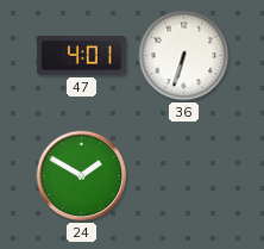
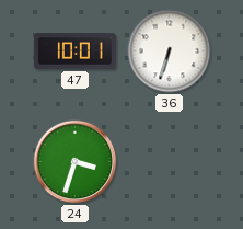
47: 4:01 -> 10:01
24: 1:50 -> 3:33
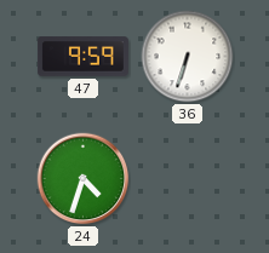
47: 10:01 -> 9:59
24: 3:33 -> 4:33
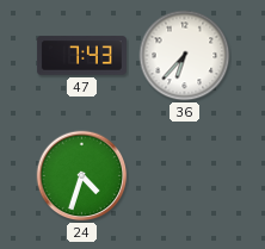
47: 9:59 -> 7:43
36: 6:33 -> 6:37
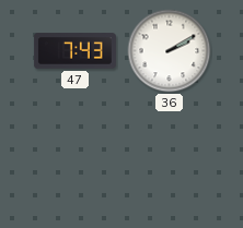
36: 6:37 -> 2:10
24: 4:33 -> none
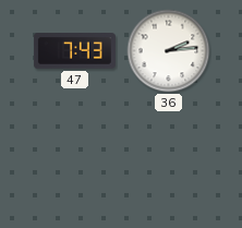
36: 2:10 -> 2:14
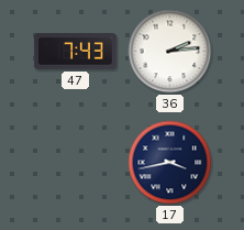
17: none -> 3:43
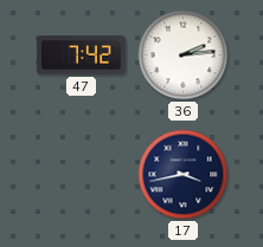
47: 7:43 -> 7:42
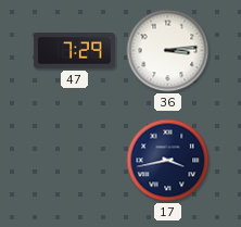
47: 7:42 -> 7:29
36: 2:14 -> 3:14
